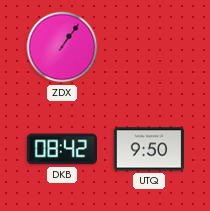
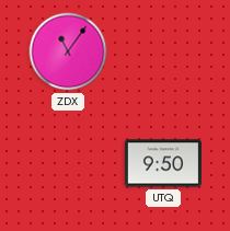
ZDX: 1:06 -> 11:06
DKB: 08:42 -> none
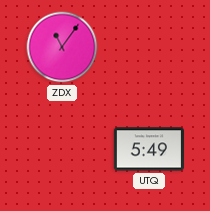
UTQ: 9:50 -> 5:49
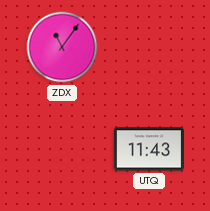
UTQ: 5:49 -> 11:43
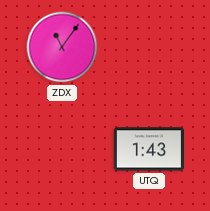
UTQ: 11:43 -> 1:43
